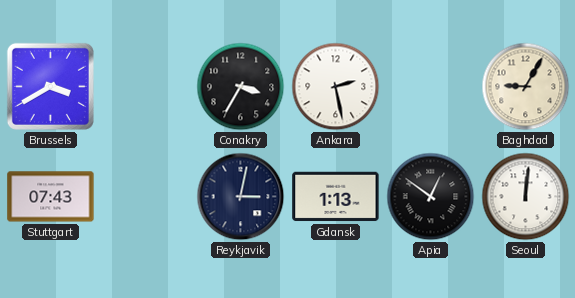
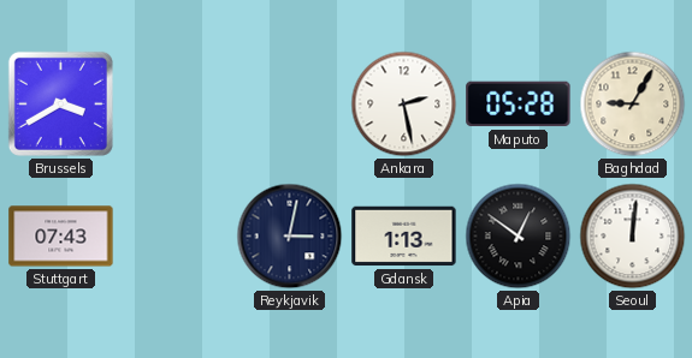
Conakry: 3:35 -> none
Maputo: none -> 05:28
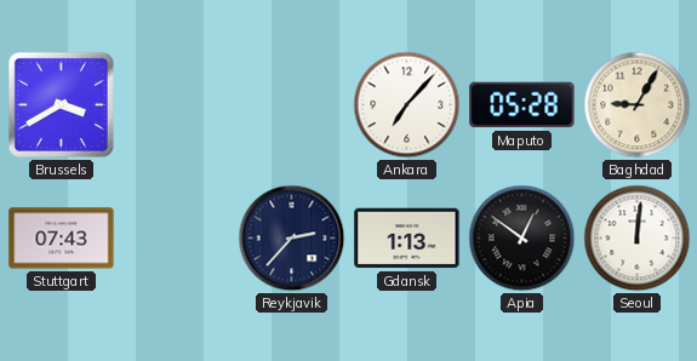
Ankara: 2:28 -> 7:07
Reykjavik: 3:02 -> 2:37
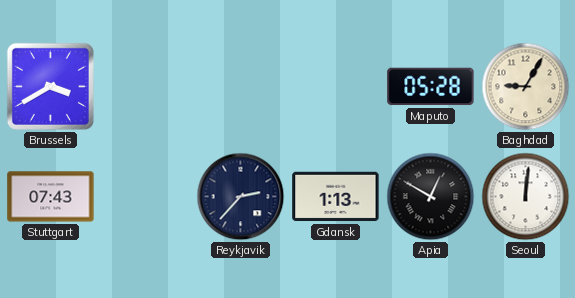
Ankara: 7:07 -> none
Apia: 12:51 -> 12:50
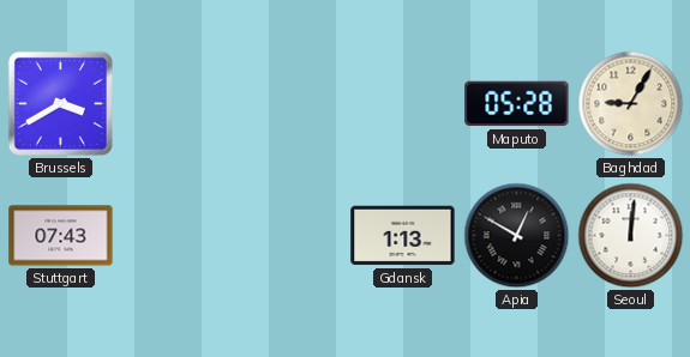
Reykjavik: 2:37 -> none
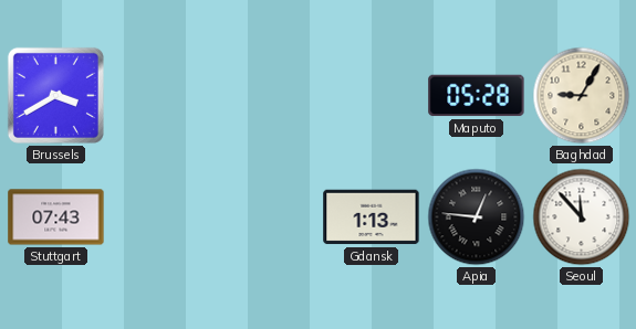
Apia: 12:50 -> 12:46
Seoul: 12:01 -> 11:53
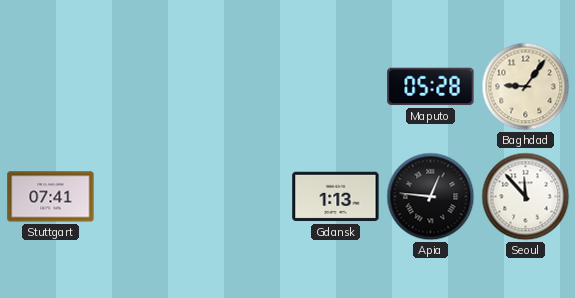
Brussels: 3:40 -> none
Baghdad: 9:05 -> 9:06
Stuttgart: 07:43 -> 07:41
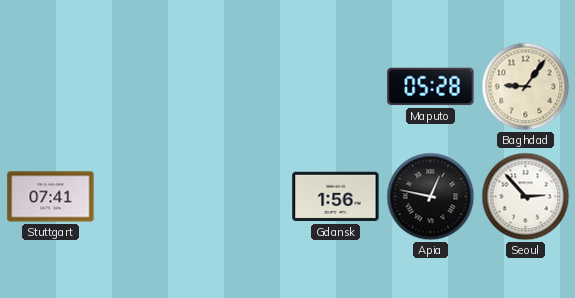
Gdansk: 1:13 -> 1:56
Apia: 12:46 -> 12:47
Seoul: 11:53 -> 2:53
